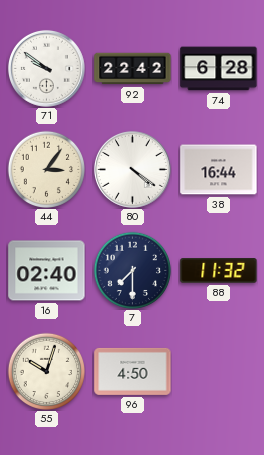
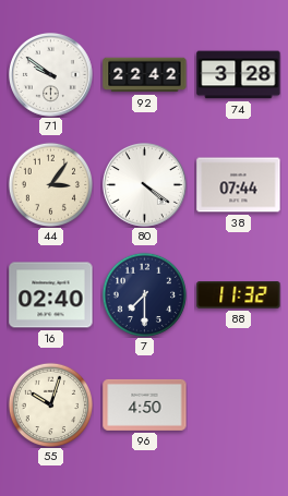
74: 6:28 -> 3:28
38: 16:44 -> 07:44
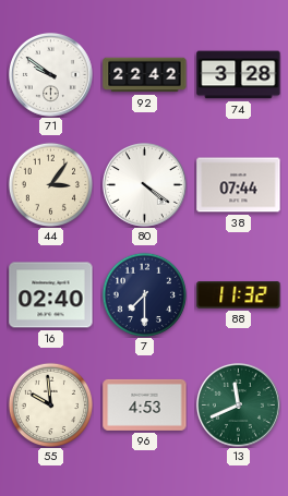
55: 10:03 -> 9:59
96: 4:50 -> 4:53
13: none -> 11:41
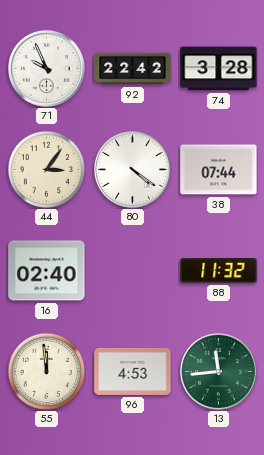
71: 9:51 -> 9:56
7: 7:30 -> none
55: 9:59 -> 11:59
13: 11:41 -> 11:44
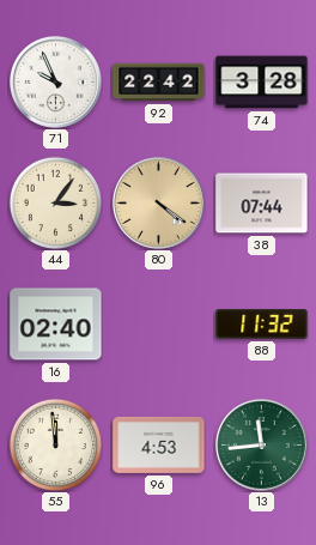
80 dial: white -> champagne
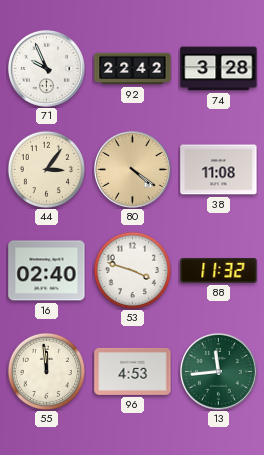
38: 07:44 -> 11:08
53: none -> 3:48
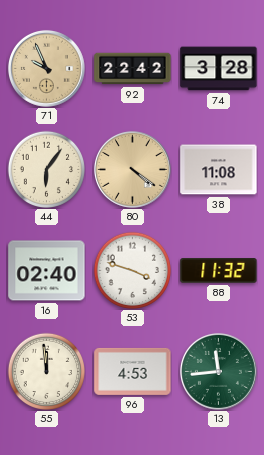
71 dial: white -> champagne
44: 3:06 -> 6:06
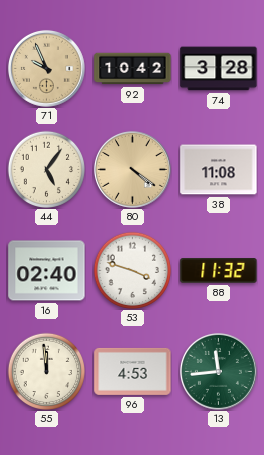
92: 22:42 -> 10:42
44: 6:06 -> 5:06
